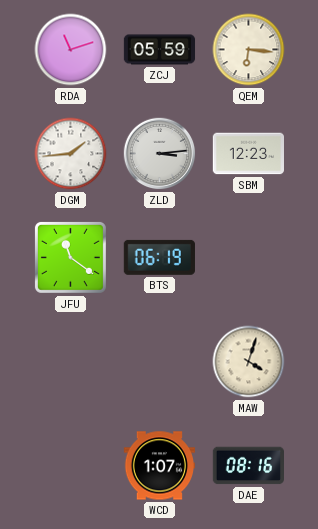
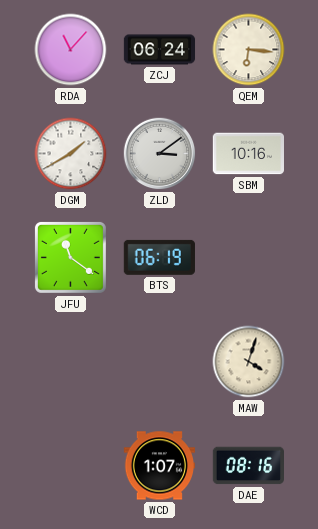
RDA: 11:12 -> 11:07
ZCJ: 05:59 -> 06:24
DGM: 1:44 -> 1:40
ZLD: 3:14 -> 3:09
SBM: 12:23 -> 10:16
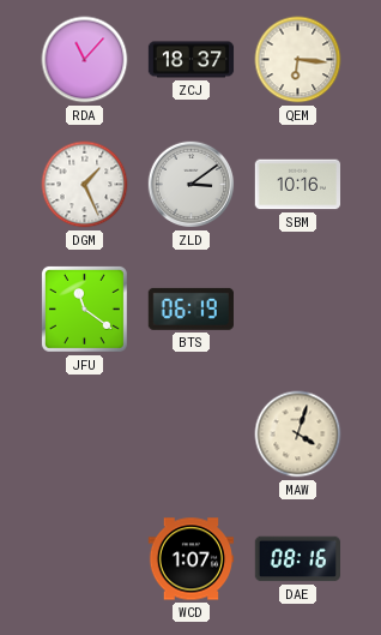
ZCJ: 06:24 -> 18:37
DGM: 1:40 -> 1:26
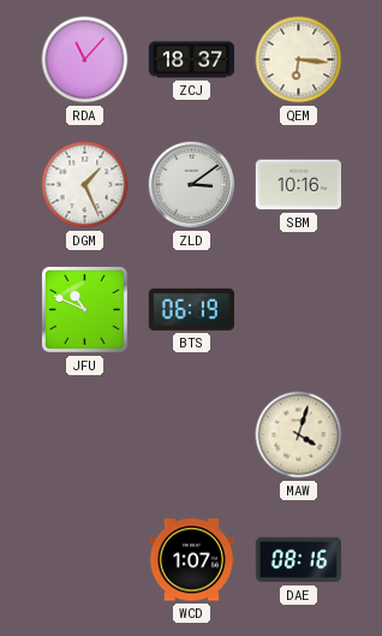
JFU: 11:21 -> 10:49
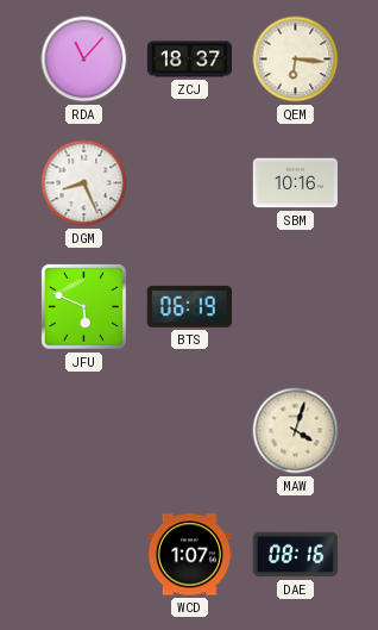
DGM: 1:26 -> 8:26
ZLD: 3:09 -> none
JFU: 10:49 -> 5:49
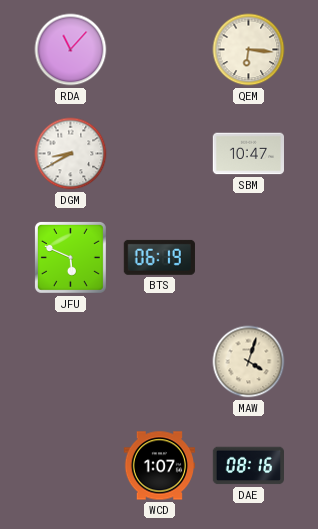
ZCJ: 18:37 -> none
DGM: 8:26 -> 8:40
SBM: 10:16 -> 10:47
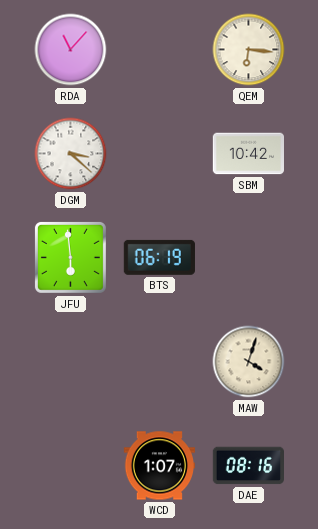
DGM: 8:40 -> 3:22
SBM: 10:47 -> 10:42
JFU: 5:49 -> 5:59
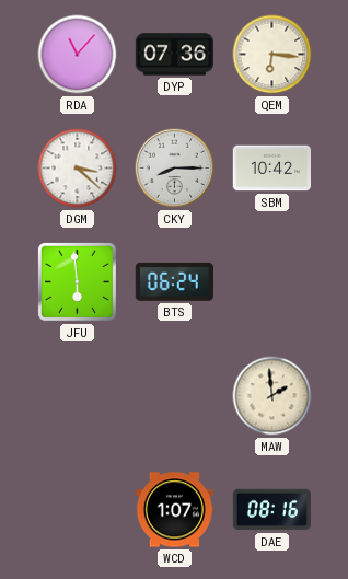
DYP: none -> 07:36
CKY: none -> 8:15
BTS: 06:19 -> 06:24
MAW: 4:03 -> 1:59
